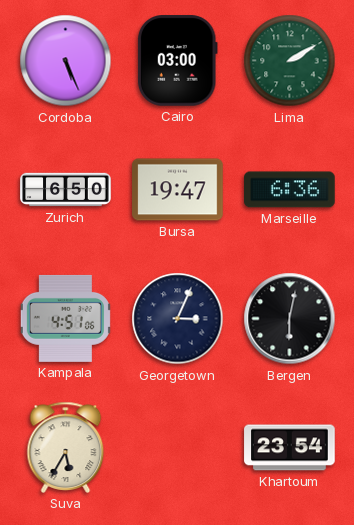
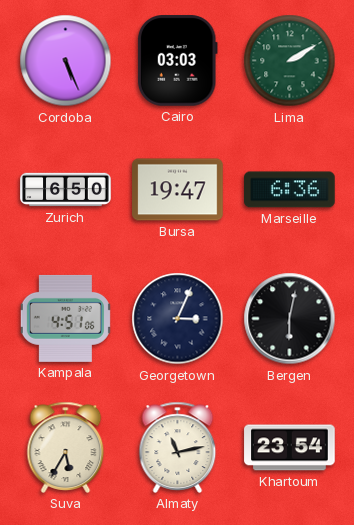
Cairo: 03:00 -> 03:03
Almaty: none -> 11:13
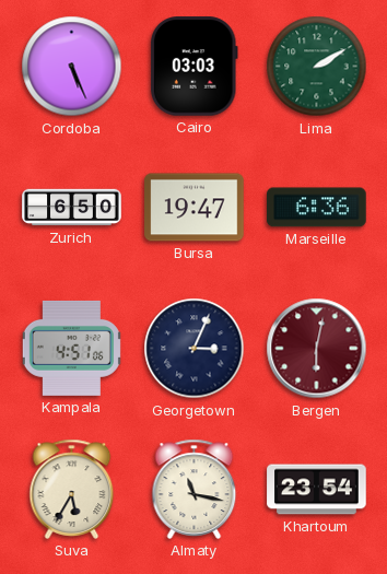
Bergen dial: black -> burgundy
Almaty: 11:13 -> 11:17
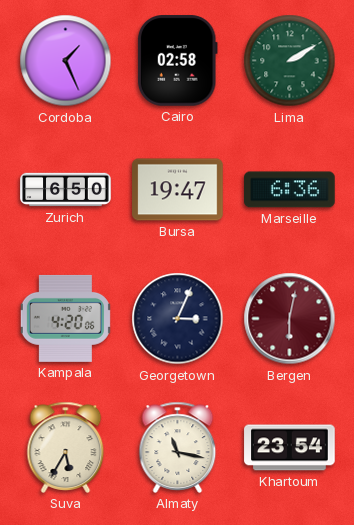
Cordoba: 5:26 -> 1:26
Cairo: 03:03 -> 02:58
Kampala: 4:51 -> 4:20
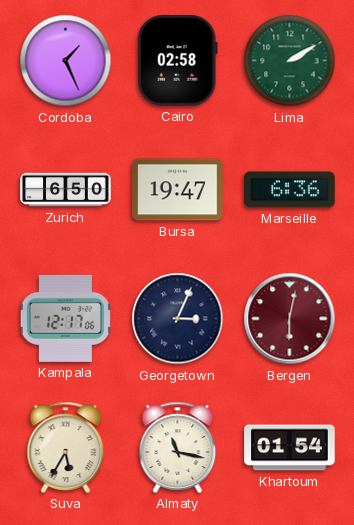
Kampala: 4:20 -> 12:17
Khartoum: 23:54 -> 01:54
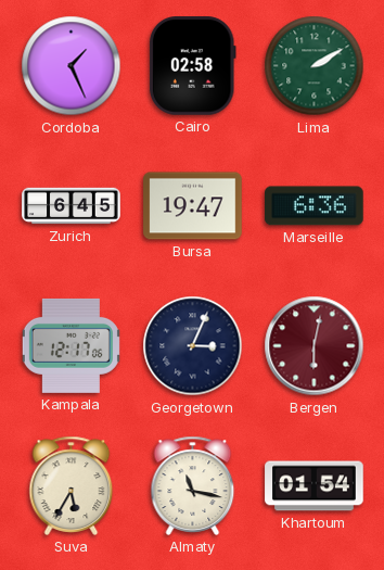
Zurich: 6:50 -> 6:45
